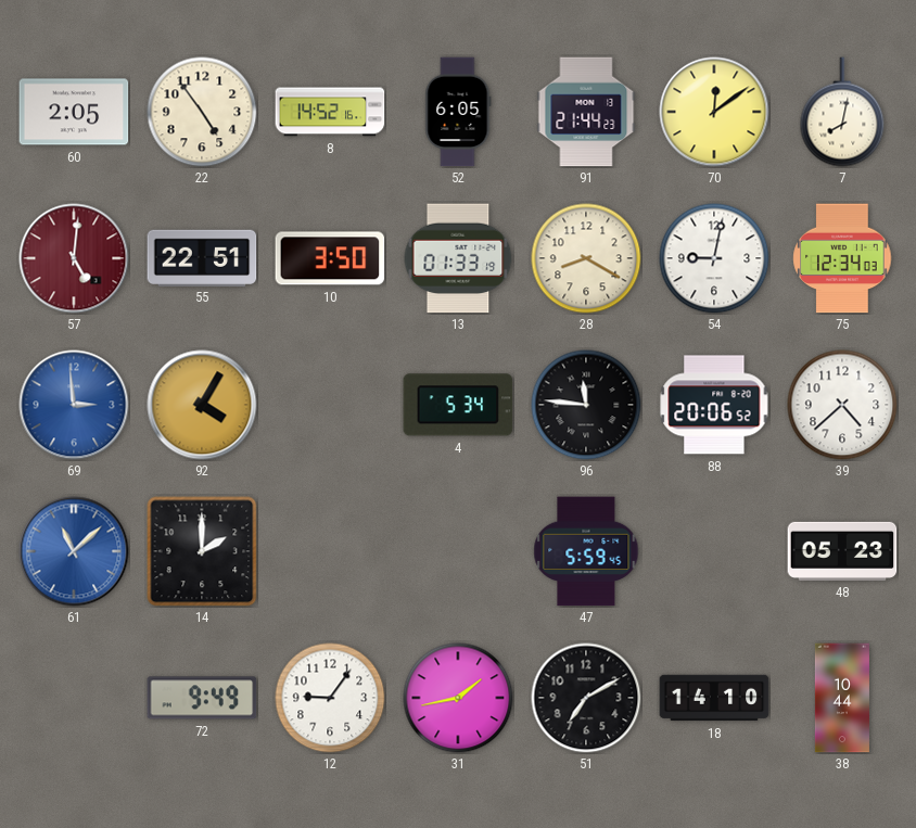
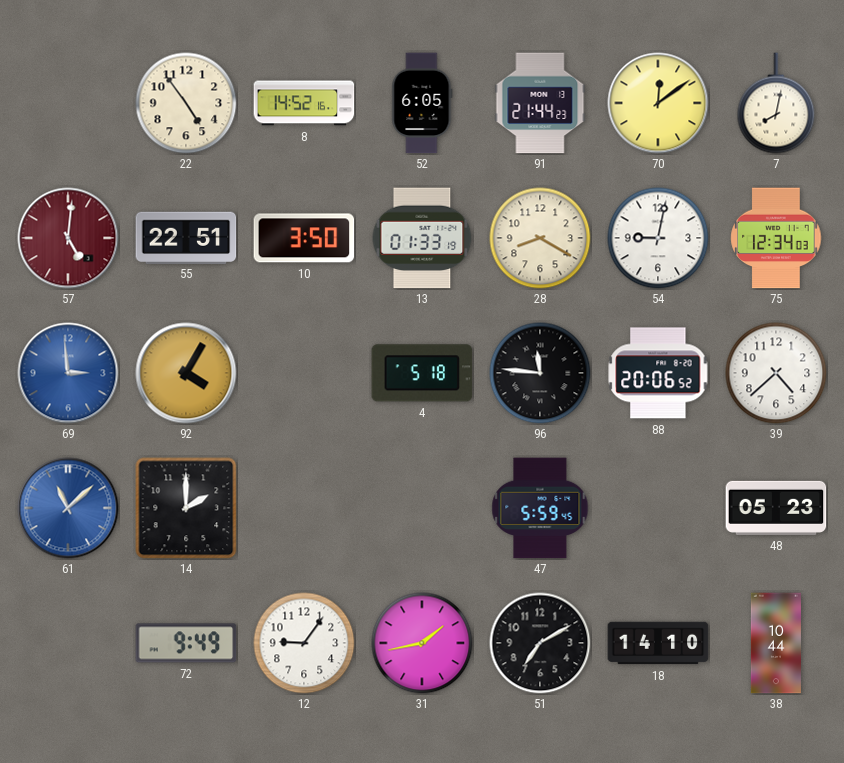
60: 2:05 -> none
4: 5:34 -> 5:18
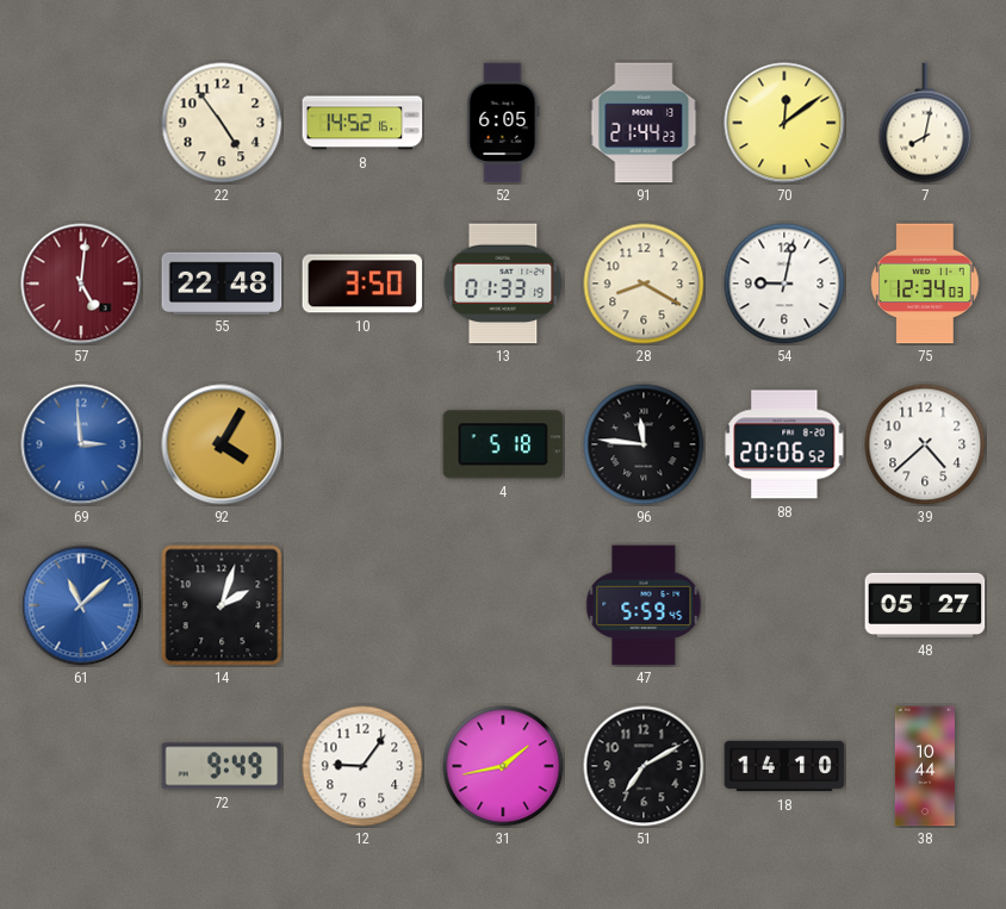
55: 22:51 -> 22:48
14: 2:00 -> 2:03
48: 05:23 -> 05:27
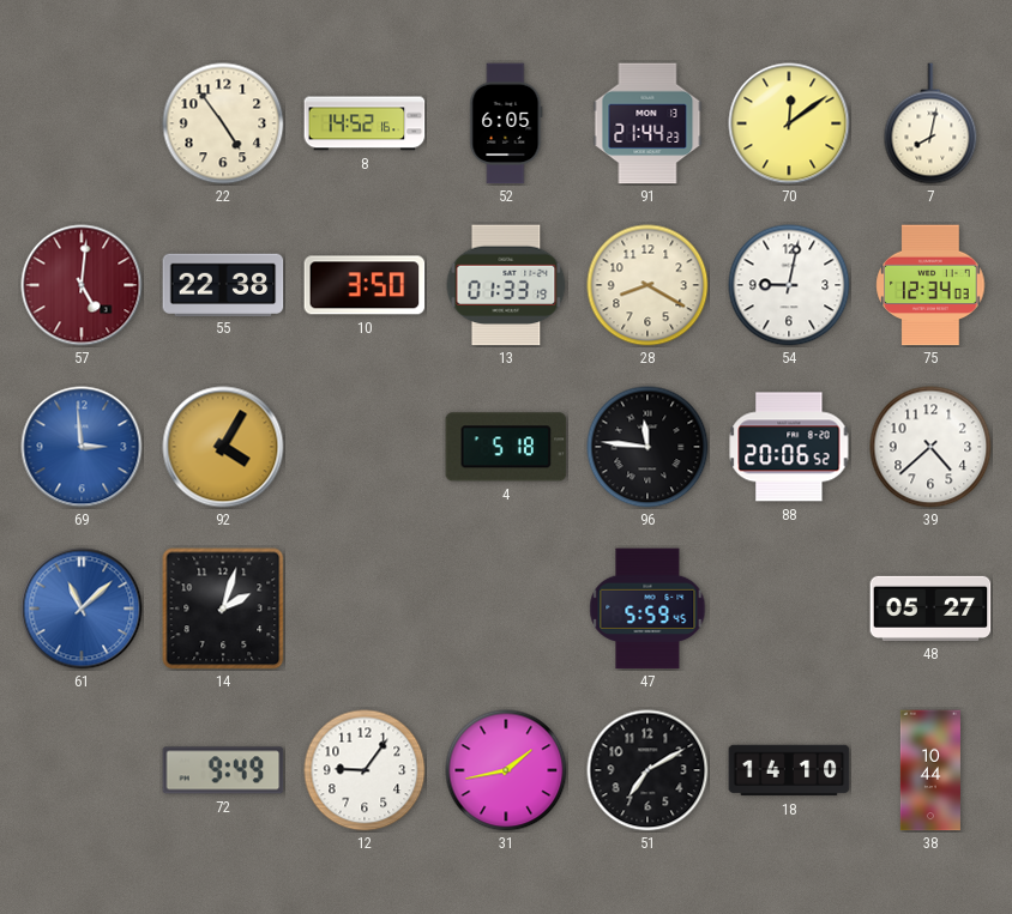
55: 22:48 -> 22:38
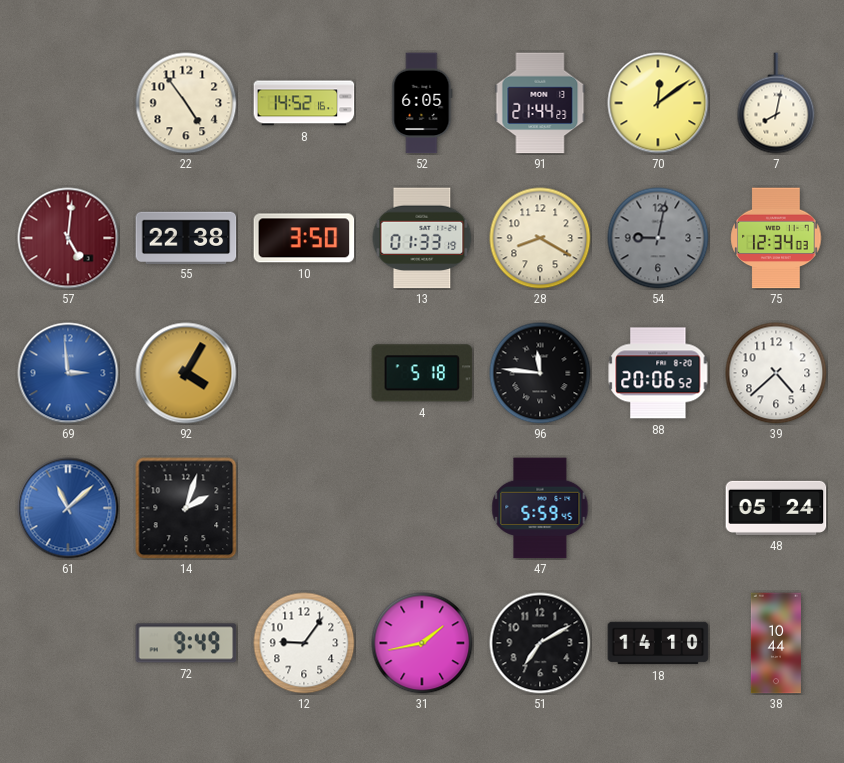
54 dial: white -> grey
48: 05:27 -> 05:24
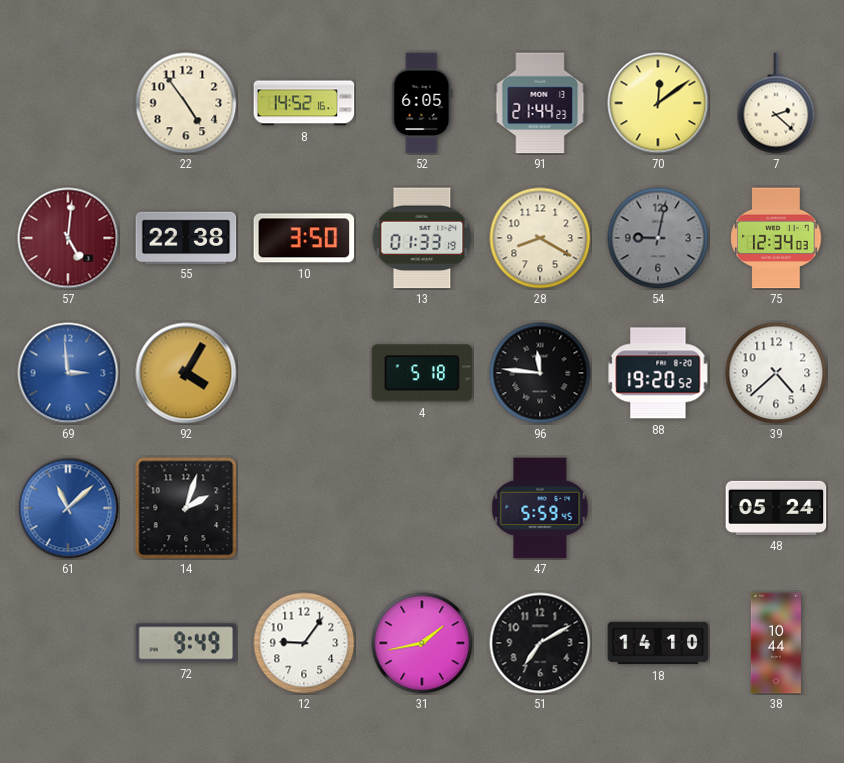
7: 8:02 -> 2:22
88: 20:06 -> 19:20
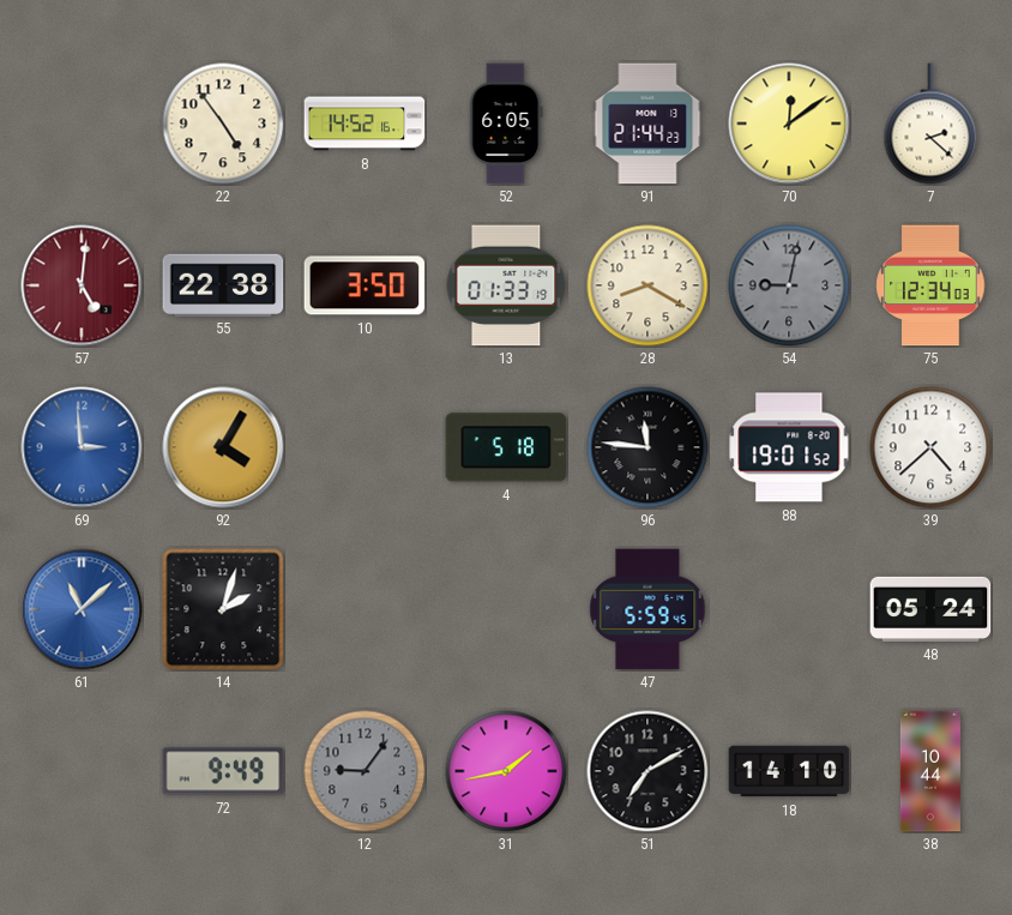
88: 19:20 -> 19:01
12 dial: white -> grey
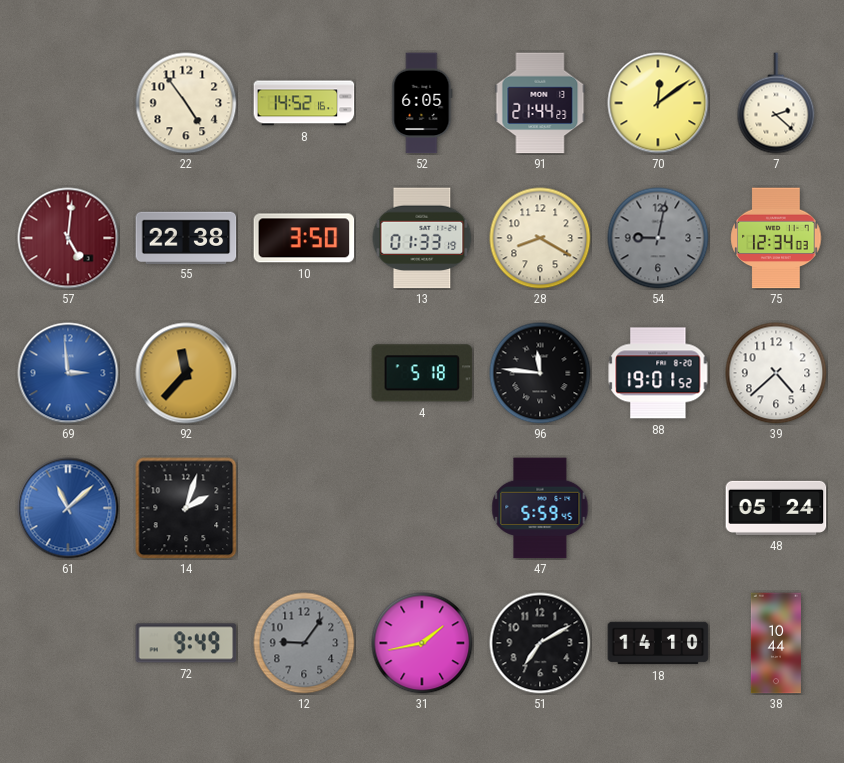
92: 4:05 -> 11:37
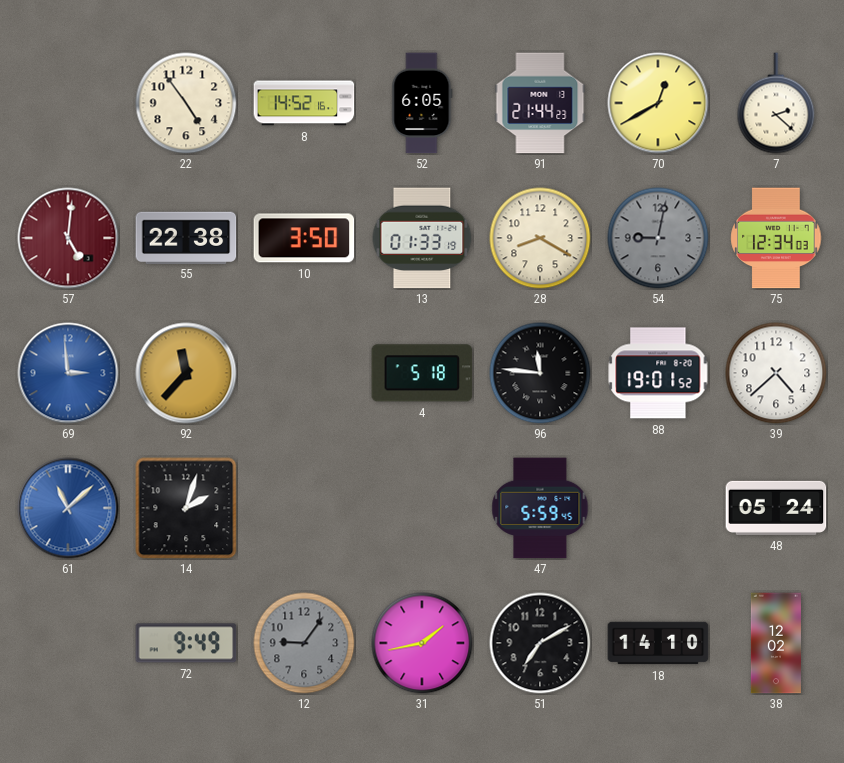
70: 12:09 -> 12:40
38: 10:44 -> 12:02
